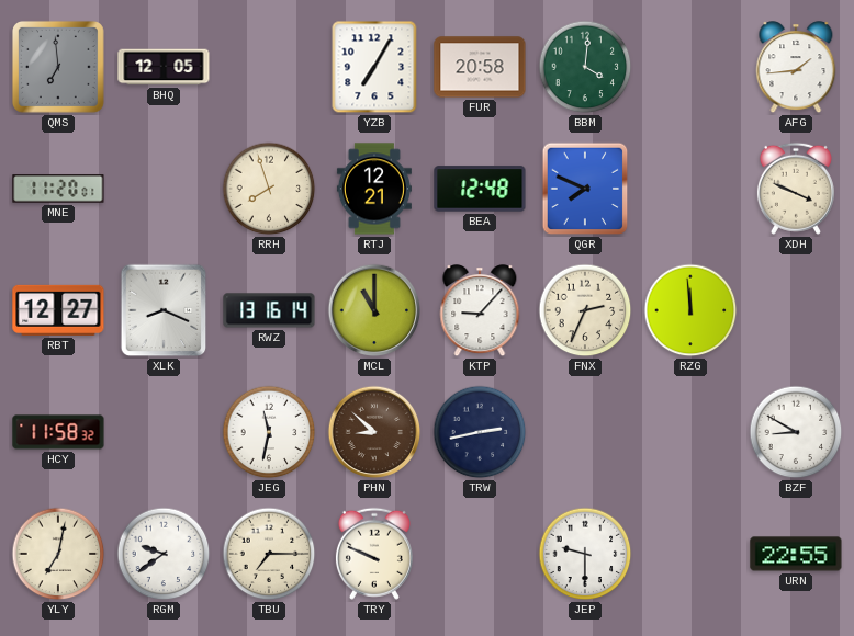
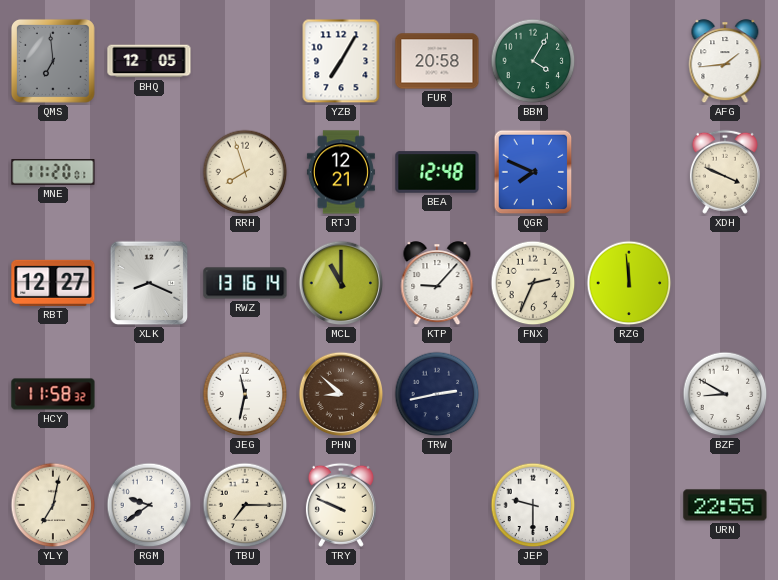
BBM: 4:01 -> 4:05
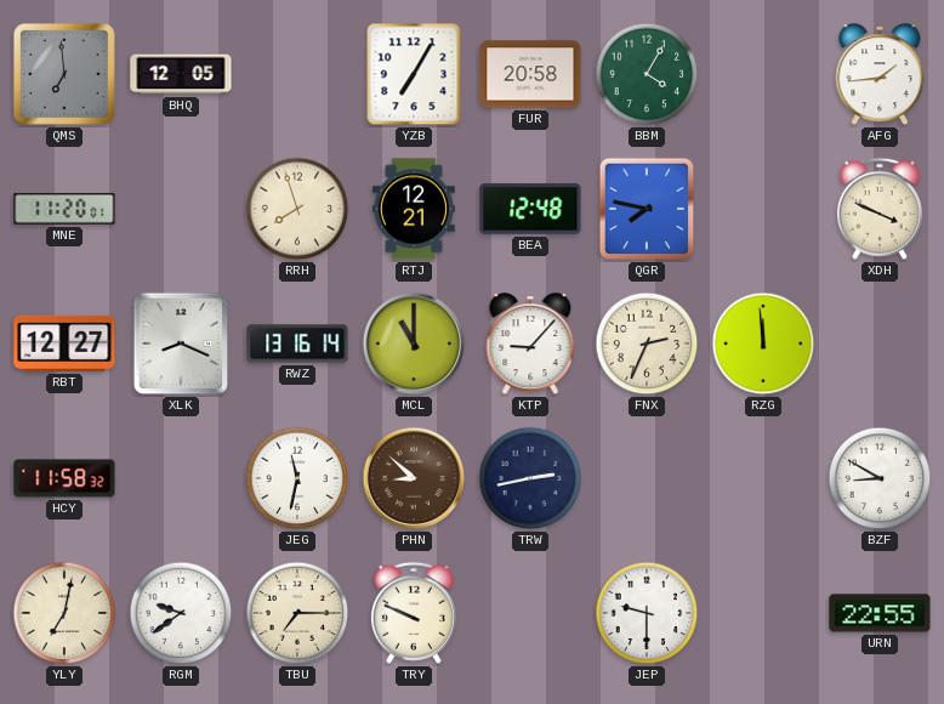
QGR: 7:49 -> 7:47
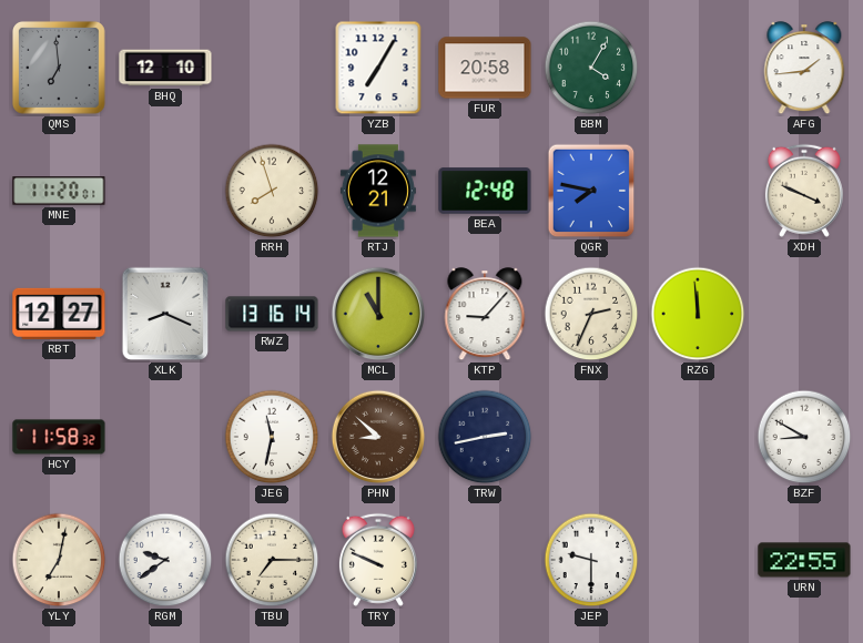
BHQ: 12:05 -> 12:10
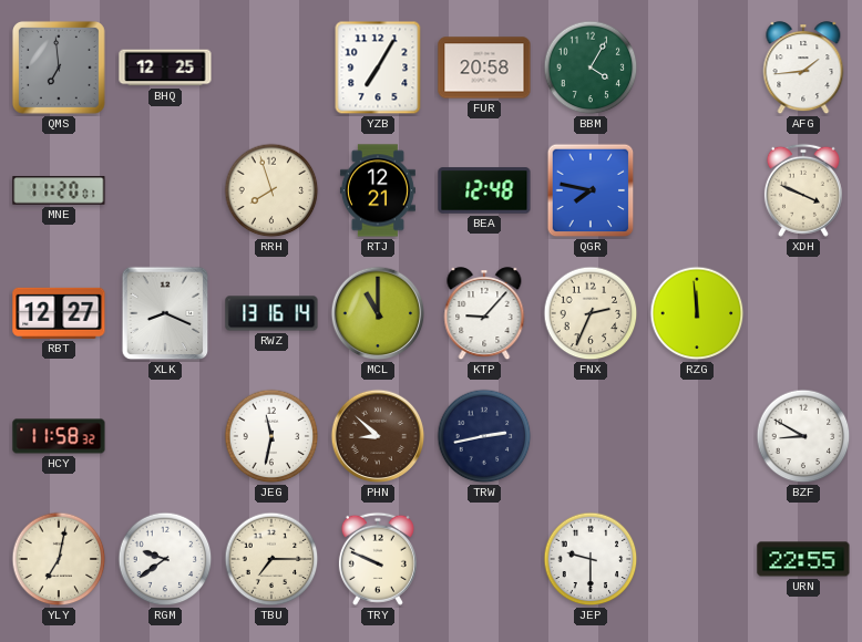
BHQ: 12:10 -> 12:25
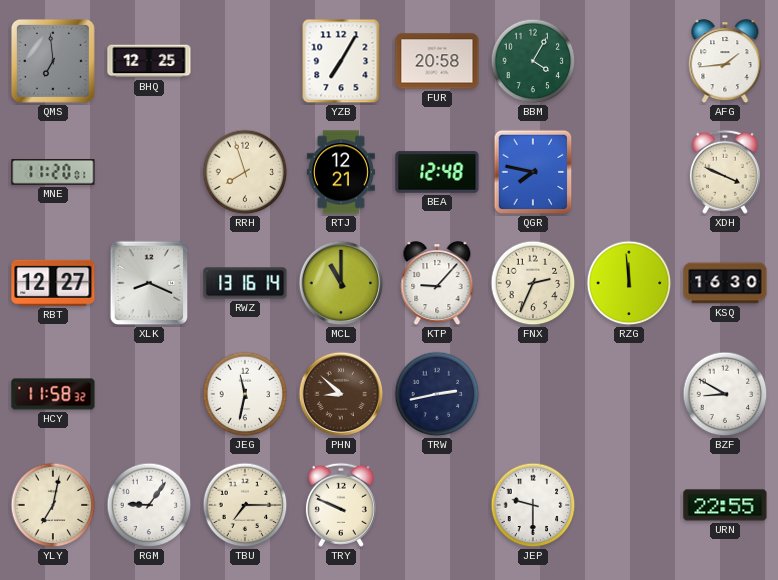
KSQ: none -> 16:30
RGM: 9:39 -> 9:06
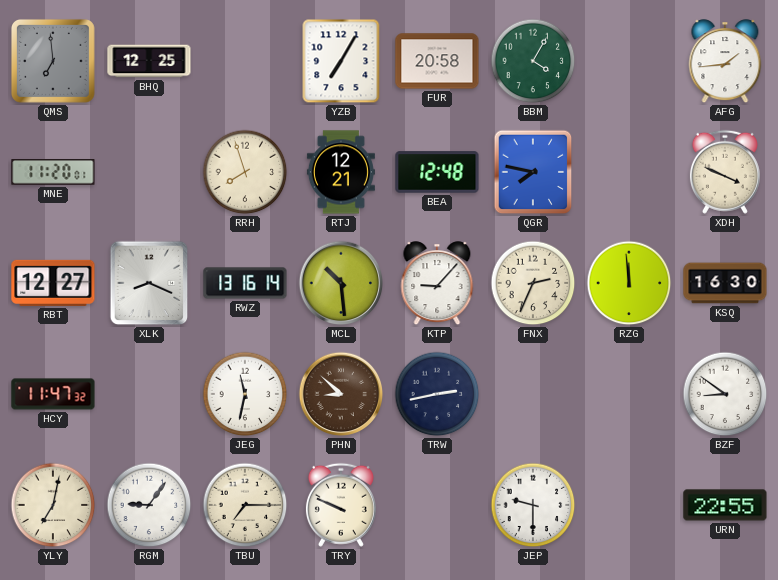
MCL: 11:00 -> 10:29
HCY: 11:58 -> 11:47
BZF: 8:50 -> 8:51
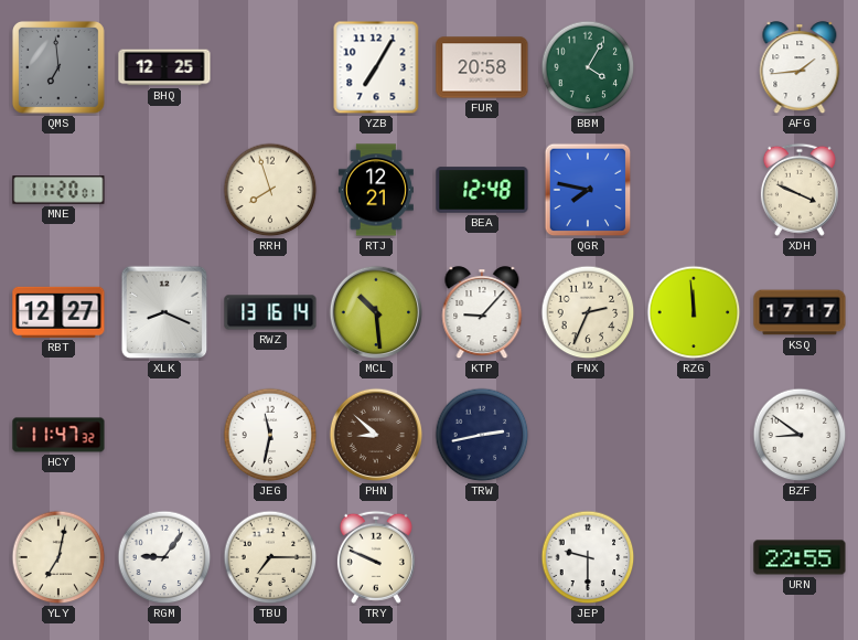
KSQ: 16:30 -> 17:17
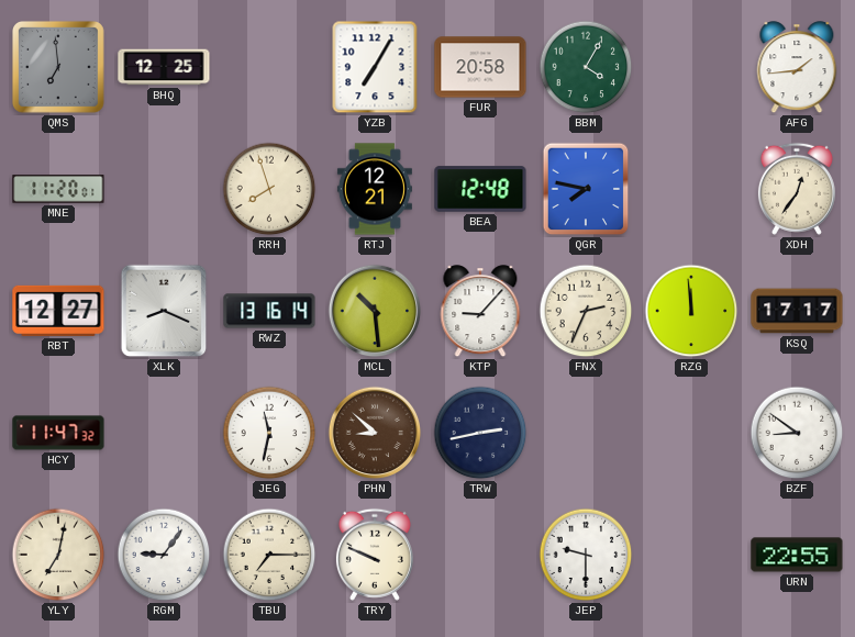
XDH: 3:49 -> 12:36
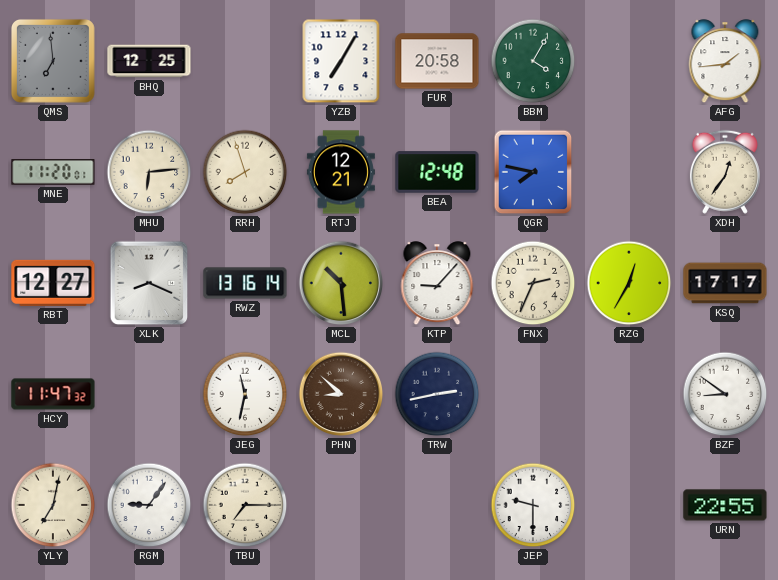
MHU: none -> 6:14
RZG: 11:59 -> 12:35
TRY: 9:49 -> none
